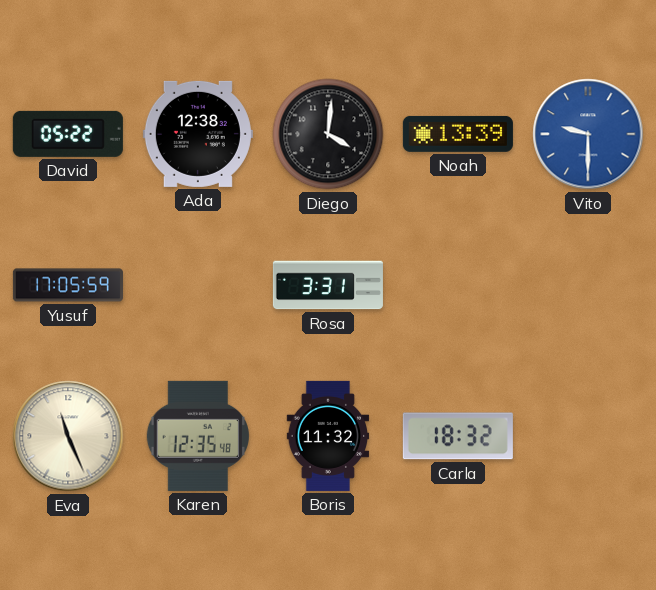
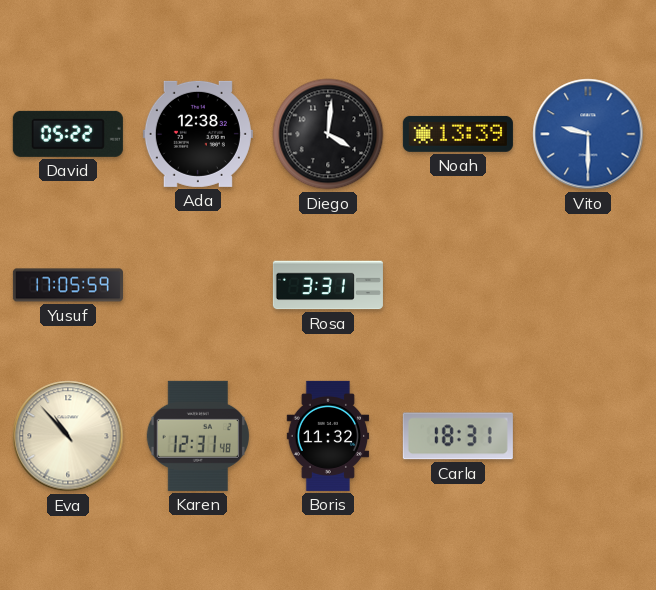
Eva: 11:26 -> 10:53
Karen: 12:35 -> 12:31
Carla: 18:32 -> 18:31
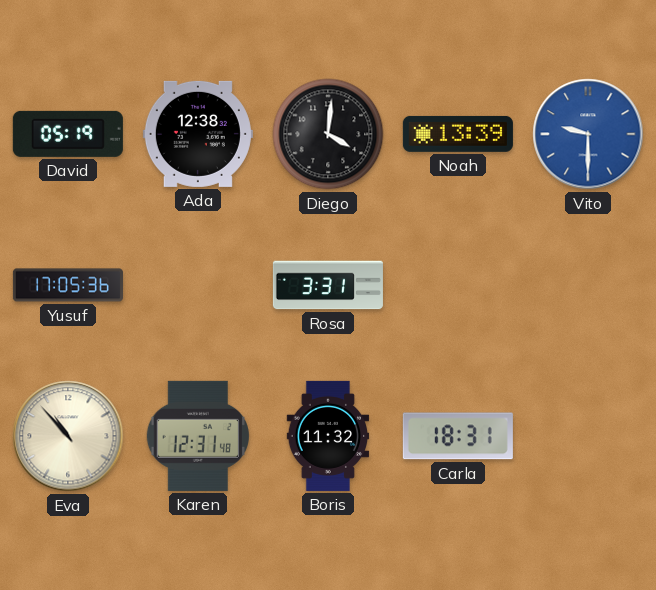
David: 05:22 -> 05:19
Yusuf: 17:05:59 -> 17:05:36
